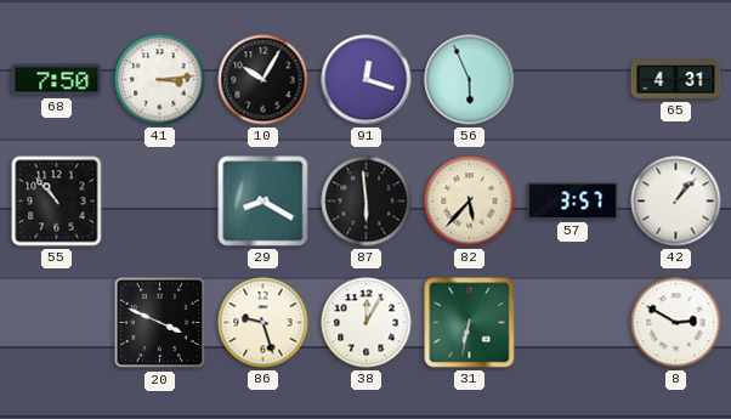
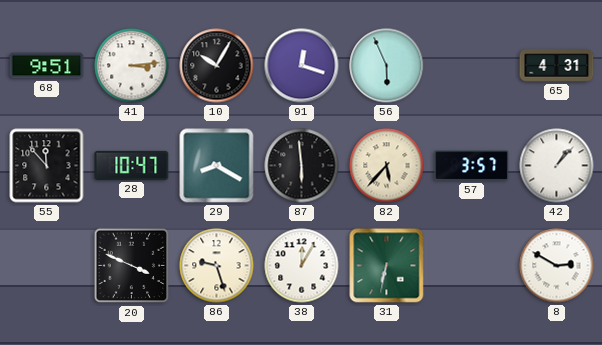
68: 7:50 -> 9:51
55: 10:53 -> 11:53
28: none -> 10:47
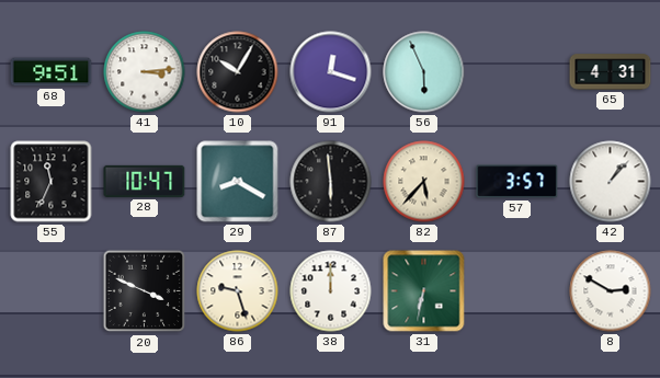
55: 11:53 -> 11:34
38: 12:05 -> 12:00
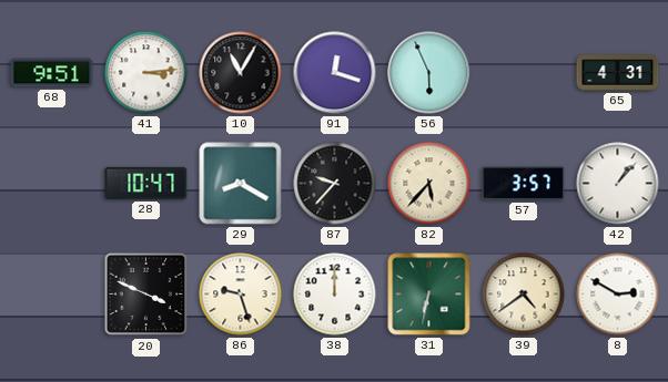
10: 10:05 -> 11:05
55: 11:34 -> none
87: 5:59 -> 9:37
39: none -> 4:39
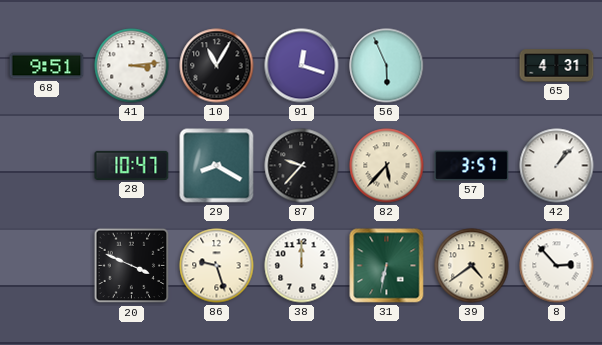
8: 2:50 -> 2:53
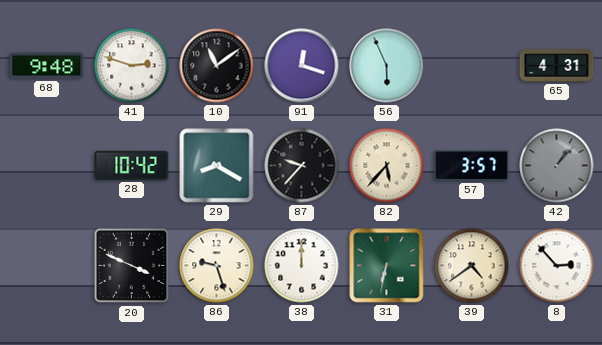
68: 9:51 -> 9:48
41: 3:14 -> 2:48
10: 11:05 -> 11:09
28: 10:47 -> 10:42
42 dial: white -> grey
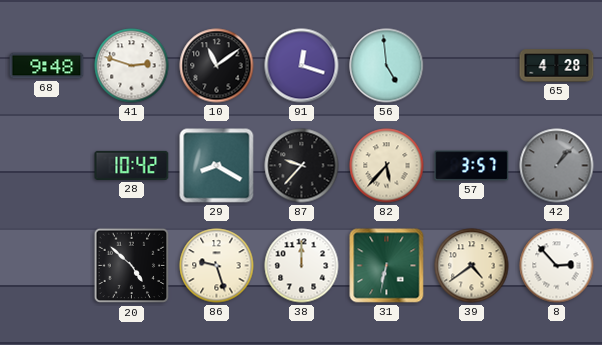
56: 5:56 -> 4:59
65: 4:31 -> 4:28
20: 3:49 -> 4:52
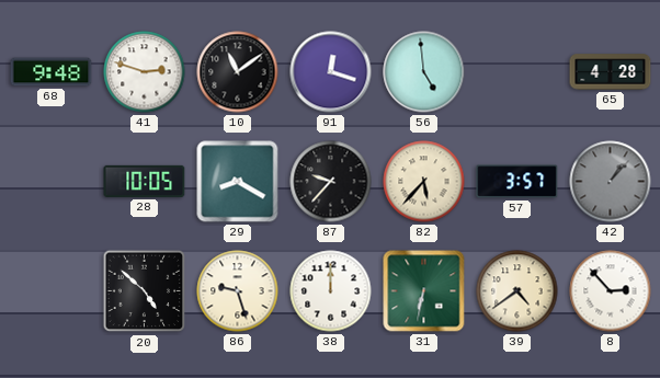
28: 10:42 -> 10:05
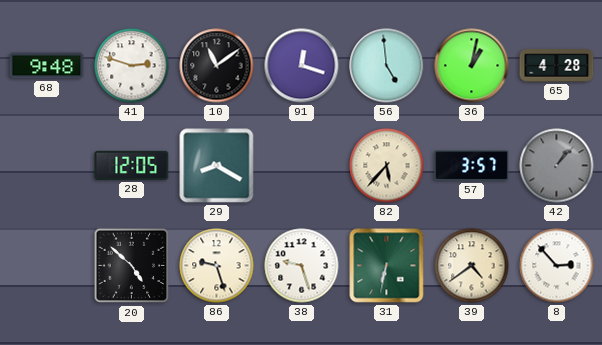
36: none -> 1:02
28: 10:05 -> 12:05
87: 9:37 -> none
38: 12:00 -> 9:27
